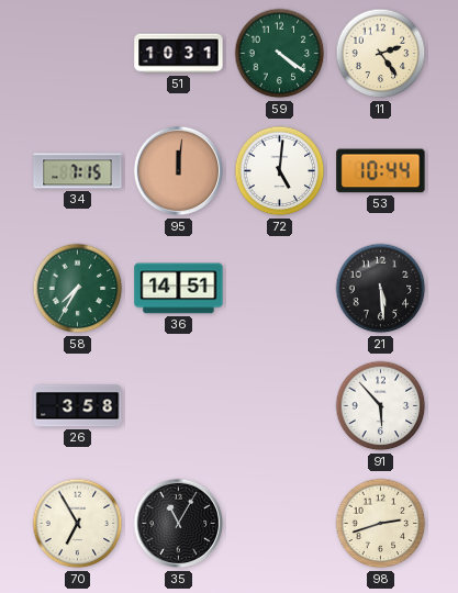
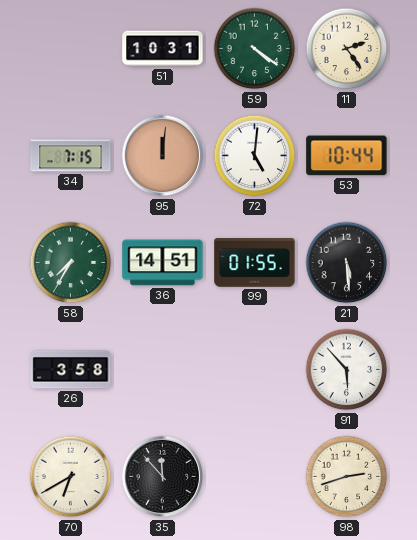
99: none -> 01:55
70: 6:55 -> 6:40
35: 11:05 -> 11:53
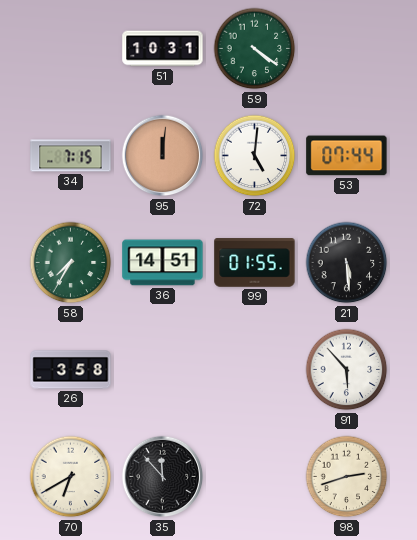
11: 2:24 -> none
53: 10:44 -> 07:44
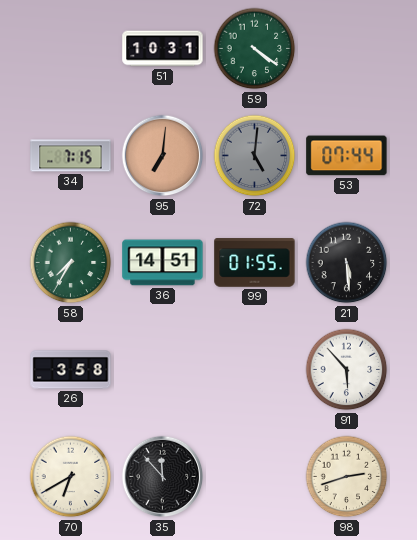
95: 12:01 -> 7:01
72 dial: white -> grey
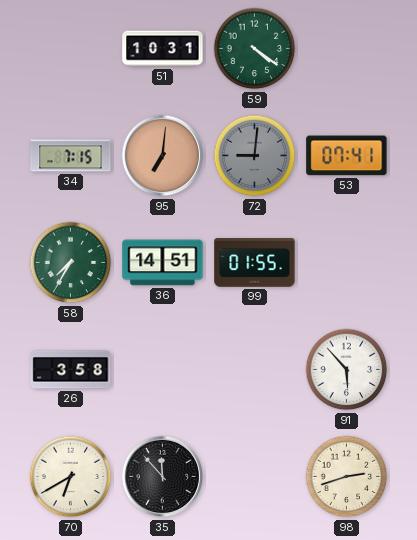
72: 5:01 -> 9:01
53: 07:44 -> 07:41
21: 5:29 -> none
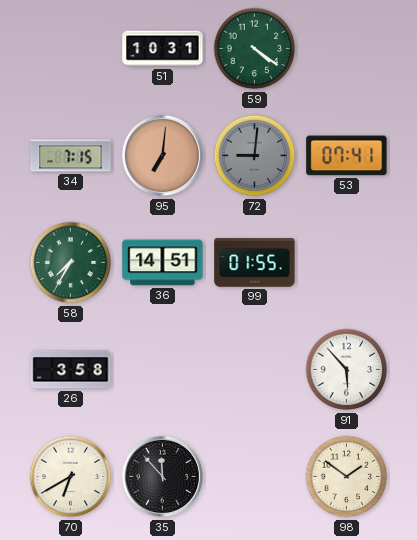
98: 2:42 -> 1:51
